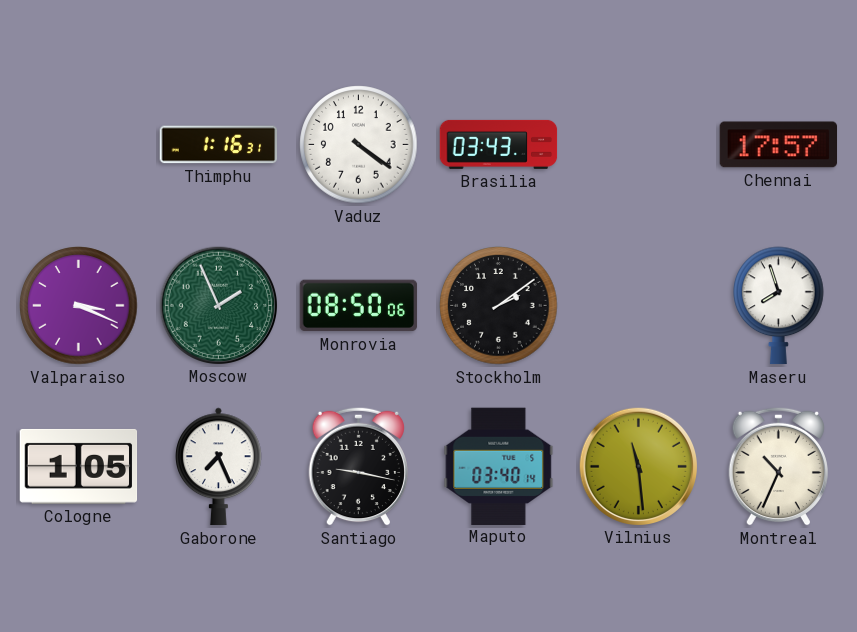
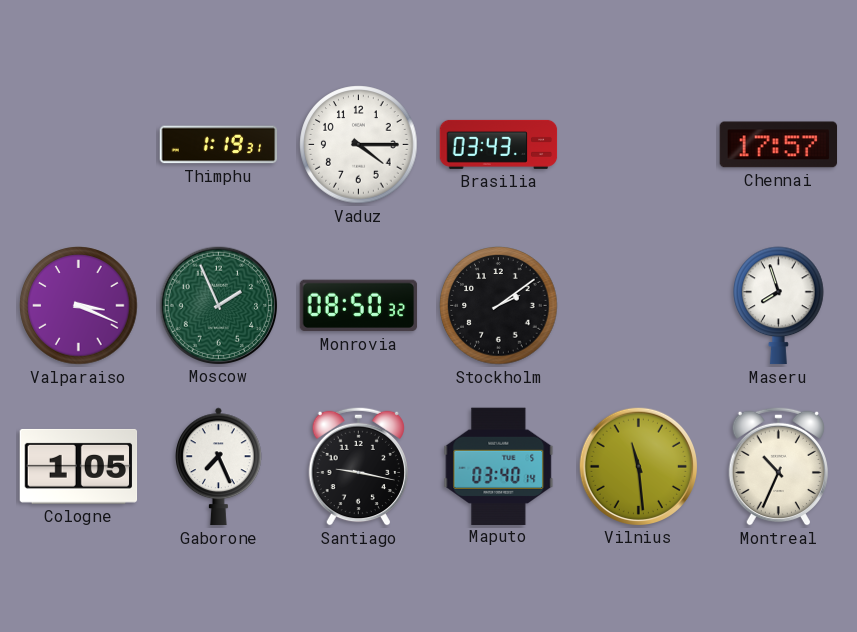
Thimphu: 1:16 -> 1:19
Vaduz: 4:21 -> 4:15
Monrovia: 08:50:06 -> 08:50:32
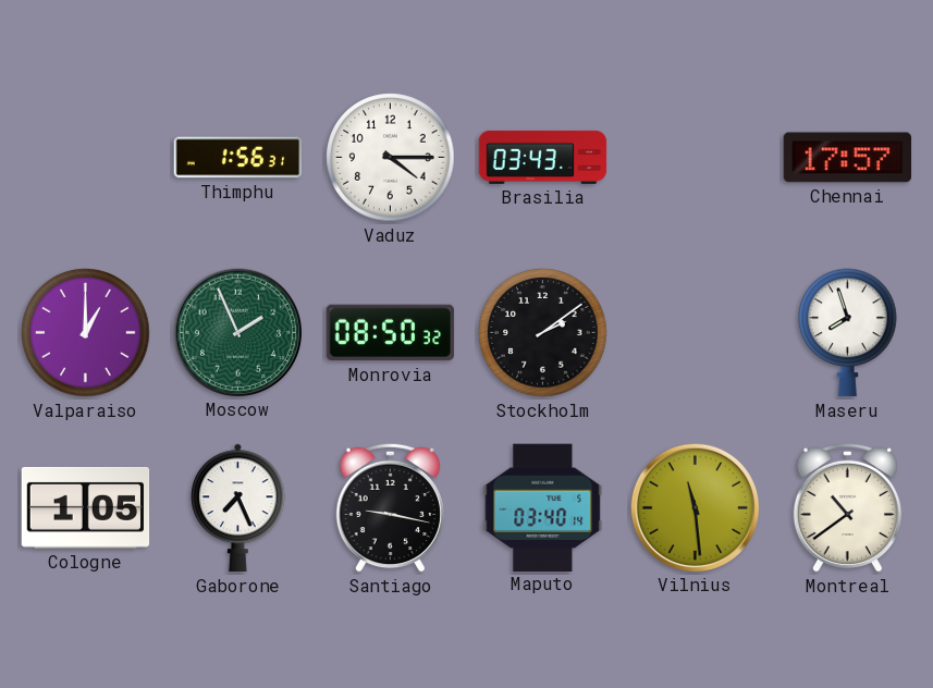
Thimphu: 1:19 -> 1:56
Valparaiso: 3:19 -> 1:00
Montreal: 10:34 -> 10:39
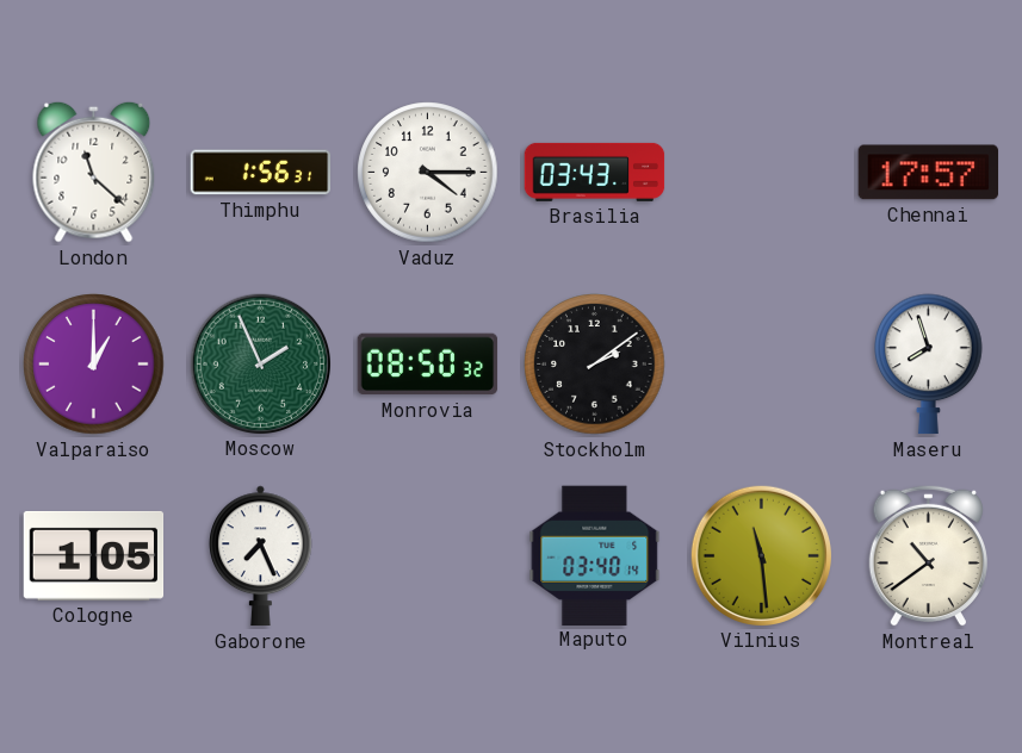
London: none -> 11:22
Santiago: 9:17 -> none
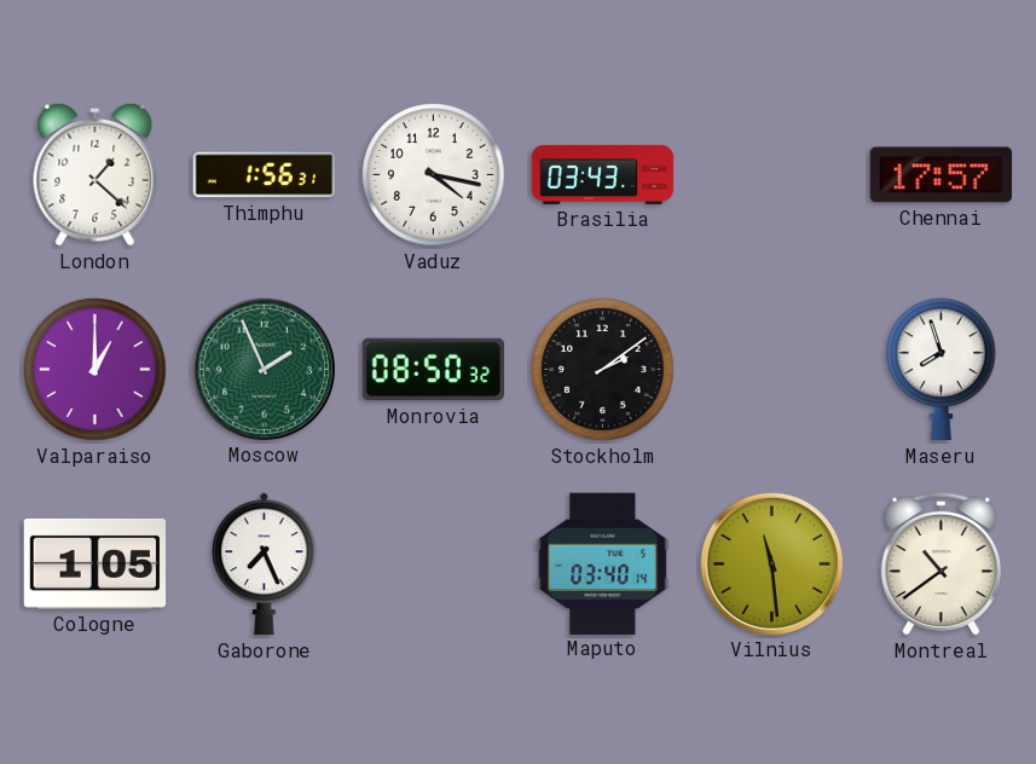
London: 11:22 -> 1:22
Vaduz: 4:15 -> 4:17
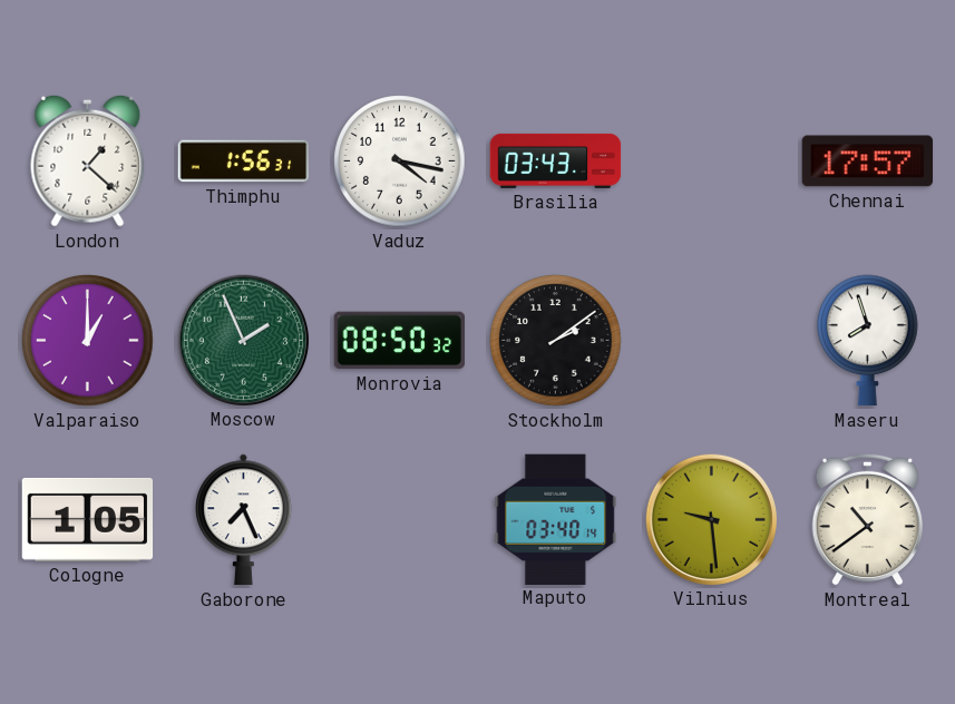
Vilnius: 11:29 -> 9:29
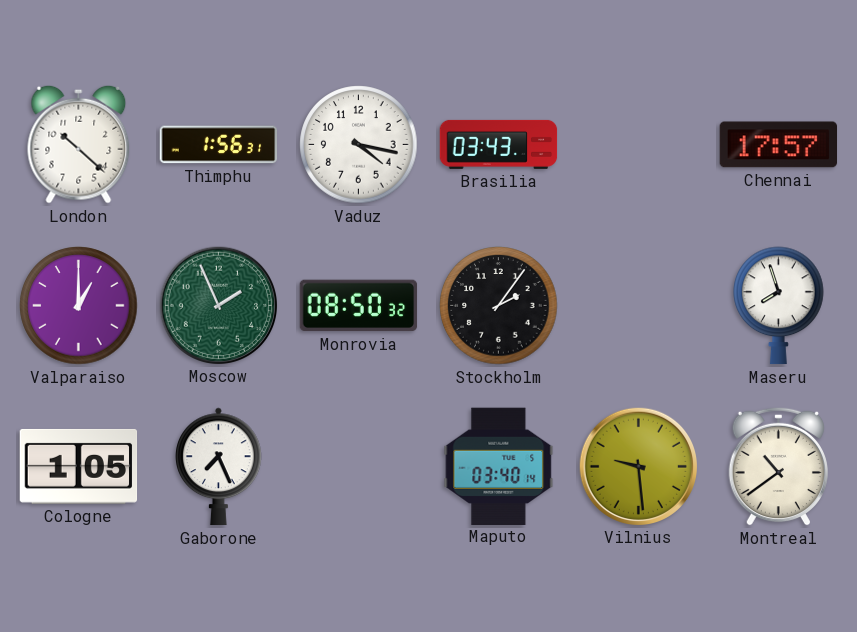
London: 1:22 -> 10:22
Stockholm: 2:09 -> 2:06
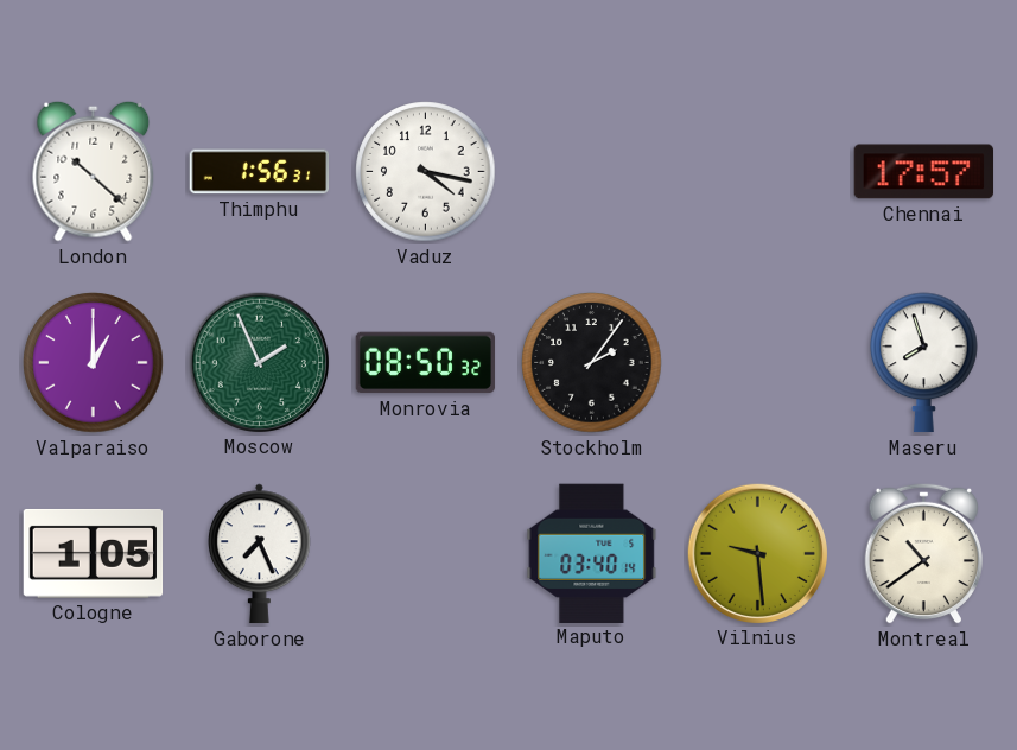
Brasilia: 03:43 -> none
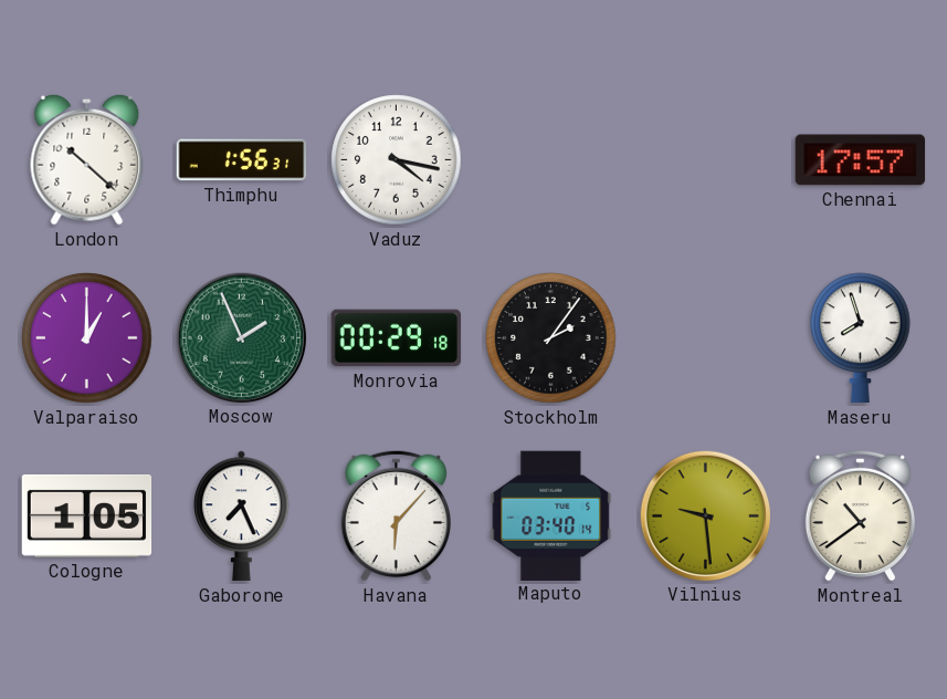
Monrovia: 08:50 -> 00:29
Havana: none -> 6:07
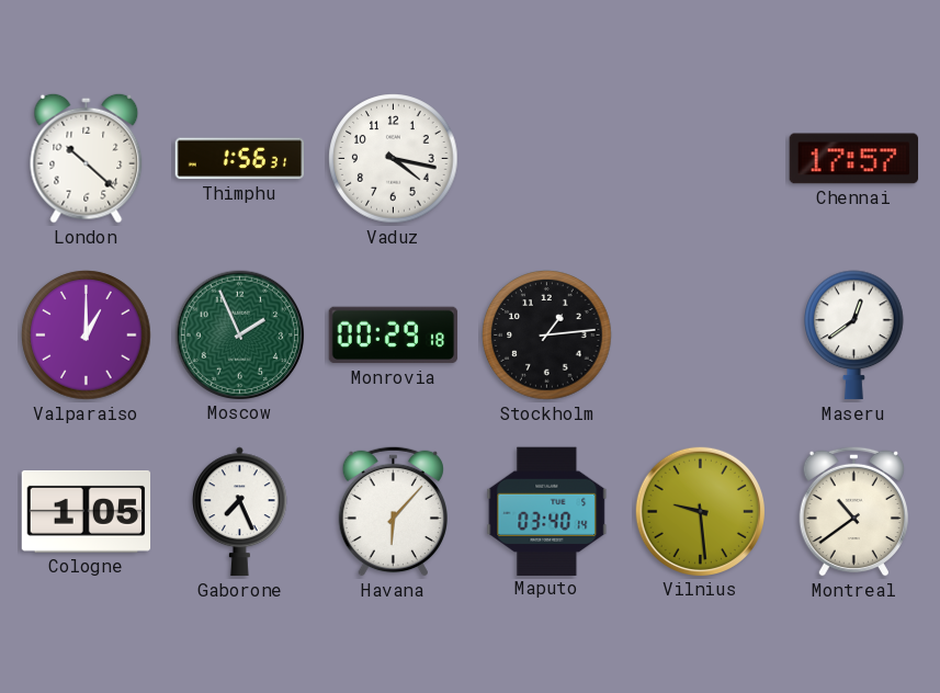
Stockholm: 2:06 -> 1:14
Maseru: 7:57 -> 12:39
